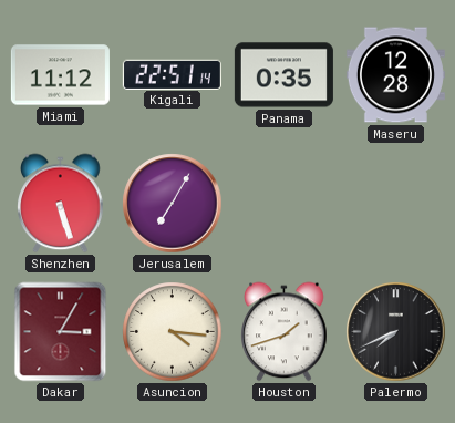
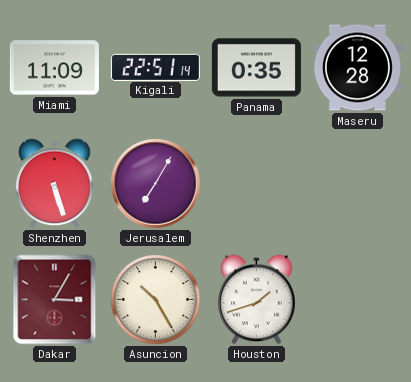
Miami: 11:12 -> 11:09
Asuncion: 4:16 -> 10:25
Palermo: 7:41 -> none
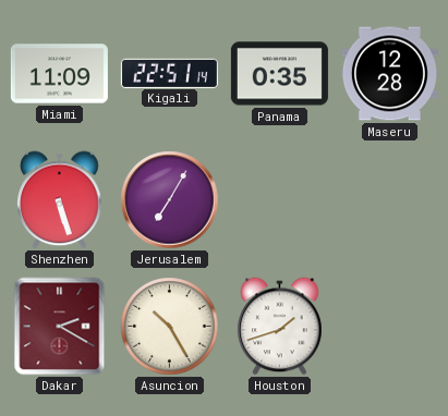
Dakar: 3:05 -> 2:20
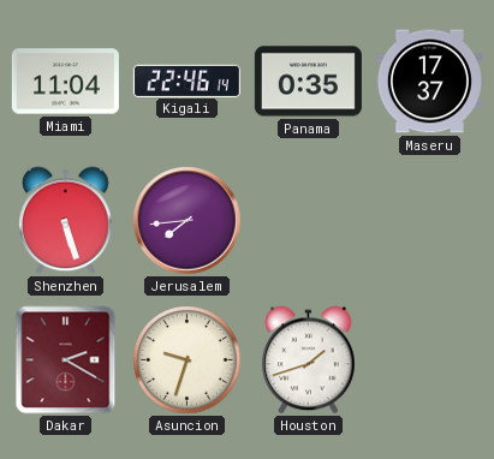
Miami: 11:09 -> 11:04
Kigali: 22:51 -> 22:46
Maseru: 12:28 -> 17:37
Jerusalem: 7:05 -> 7:44
Asuncion: 10:25 -> 9:33
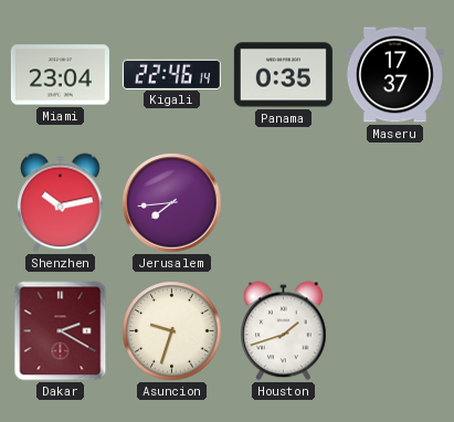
Miami: 11:04 -> 23:04
Shenzhen: 5:27 -> 10:13
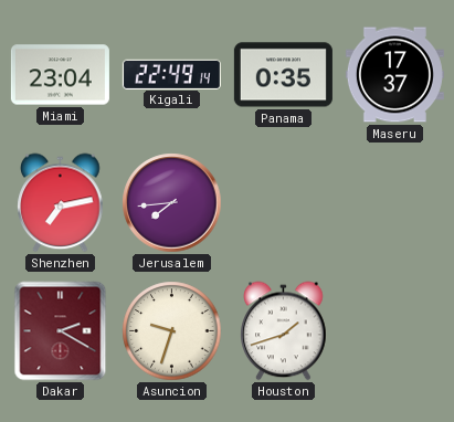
Kigali: 22:46 -> 22:49
Shenzhen: 10:13 -> 7:13
